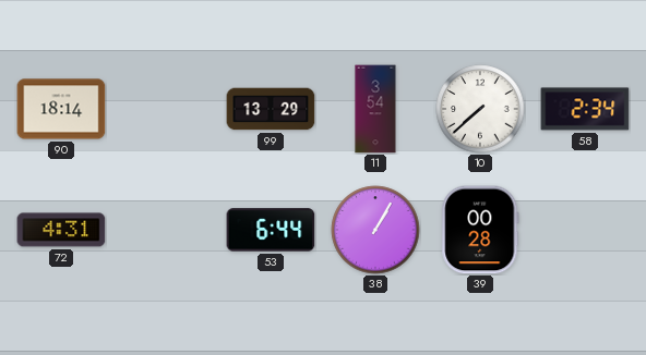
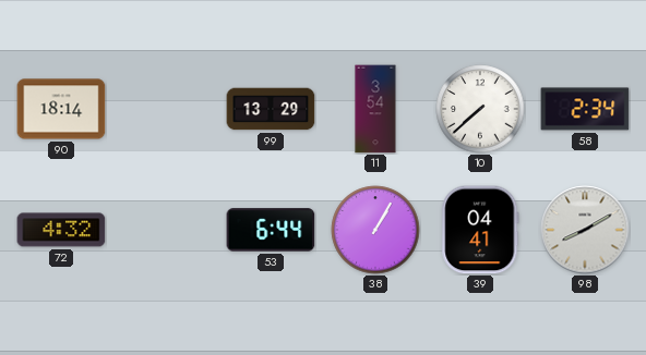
72: 4:31 -> 4:32
39: 00:28 -> 04:41
98: none -> 8:10
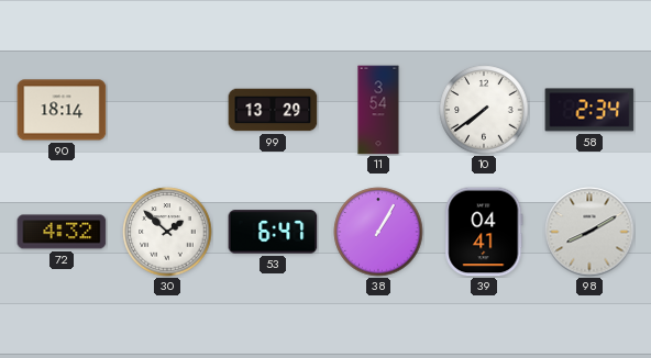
10: 7:38 -> 7:39
30: none -> 1:52
53: 6:44 -> 6:47
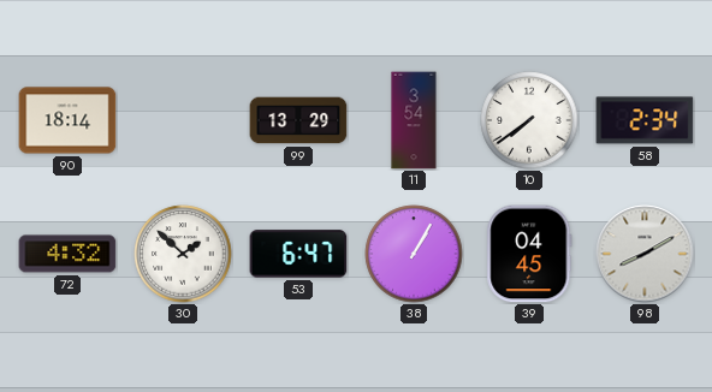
39: 04:41 -> 04:45
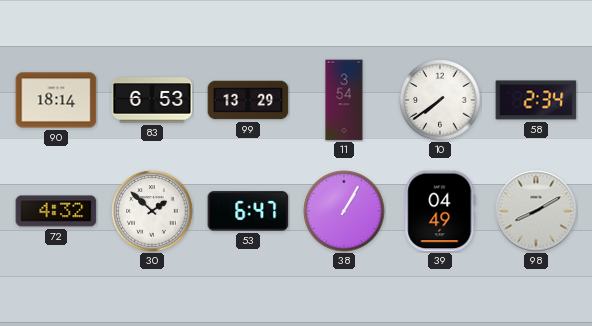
83: none -> 6:53
39: 04:45 -> 04:49
